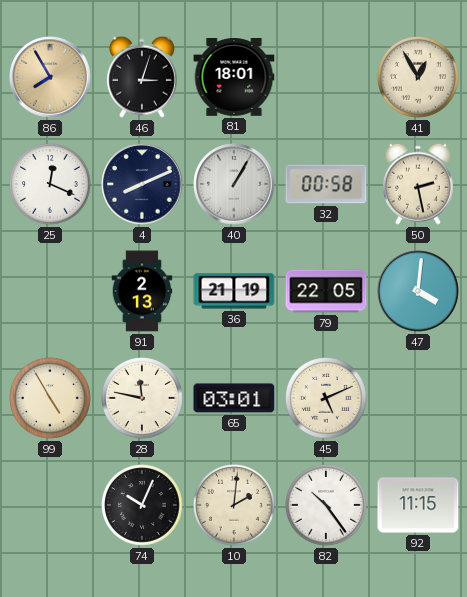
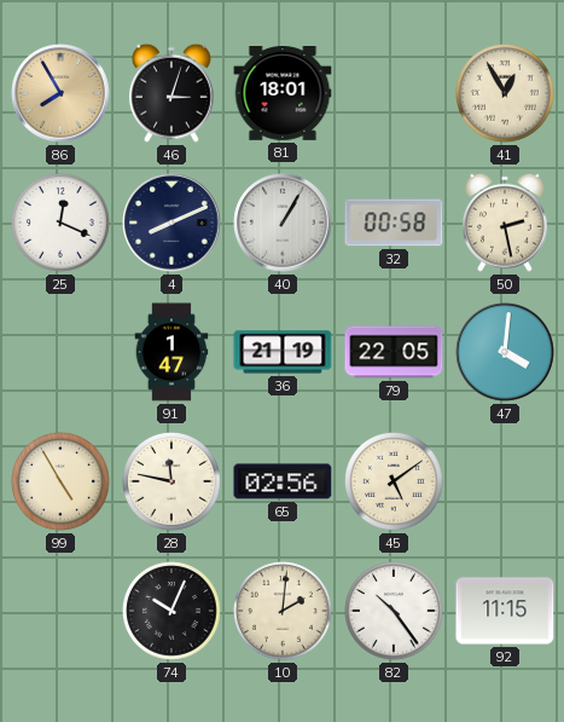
91: 2:13 -> 1:47
65: 03:01 -> 02:56
45: 5:11 -> 5:09
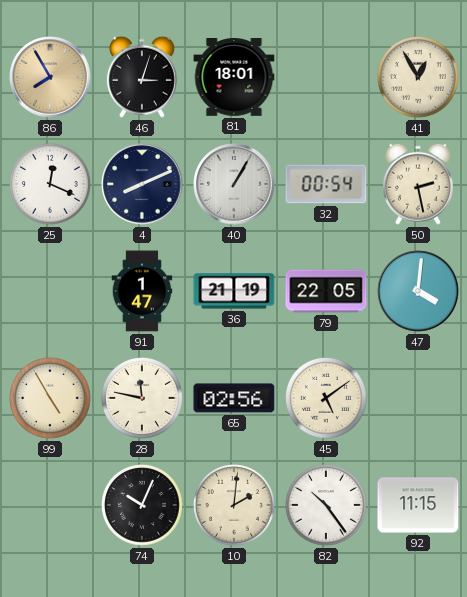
32: 00:58 -> 00:54
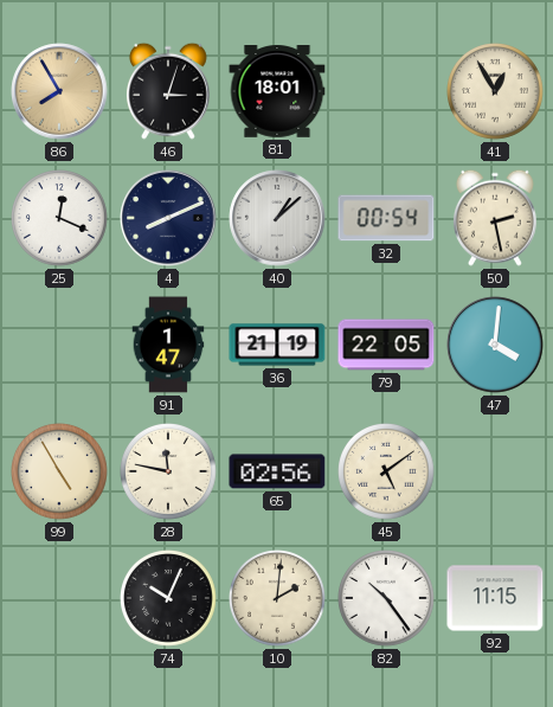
40: 1:05 -> 1:08
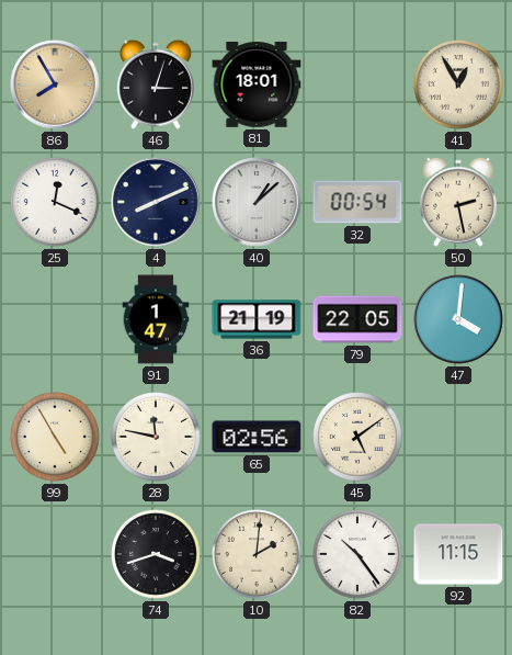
74: 10:04 -> 3:42
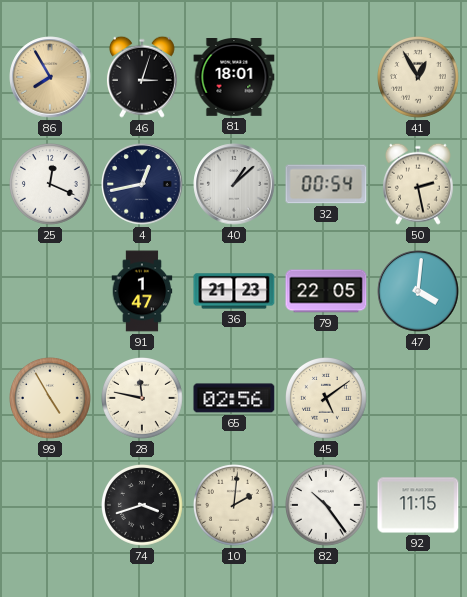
4: 8:11 -> 12:43
36: 21:19 -> 21:23
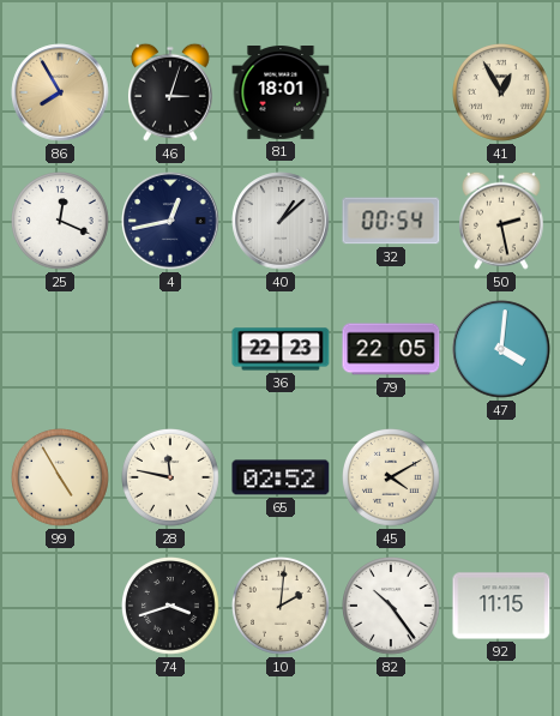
91: 1:47 -> none
36: 21:23 -> 22:23
65: 02:56 -> 02:52
45: 5:09 -> 4:10
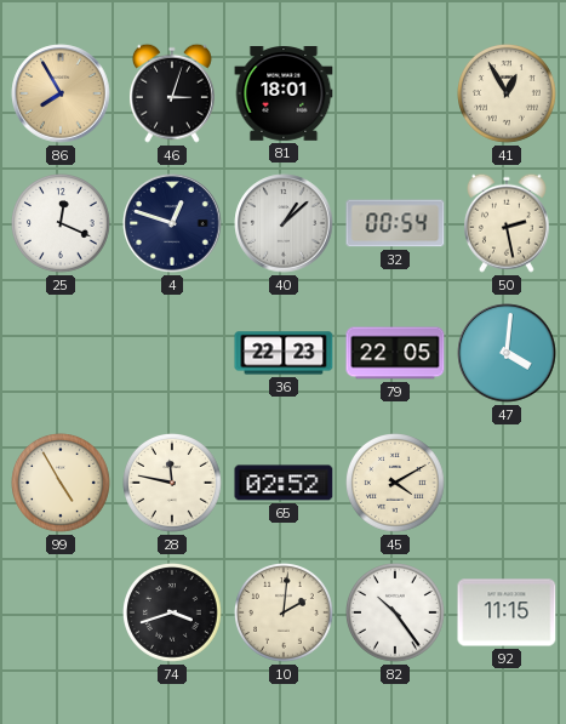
4: 12:43 -> 12:48
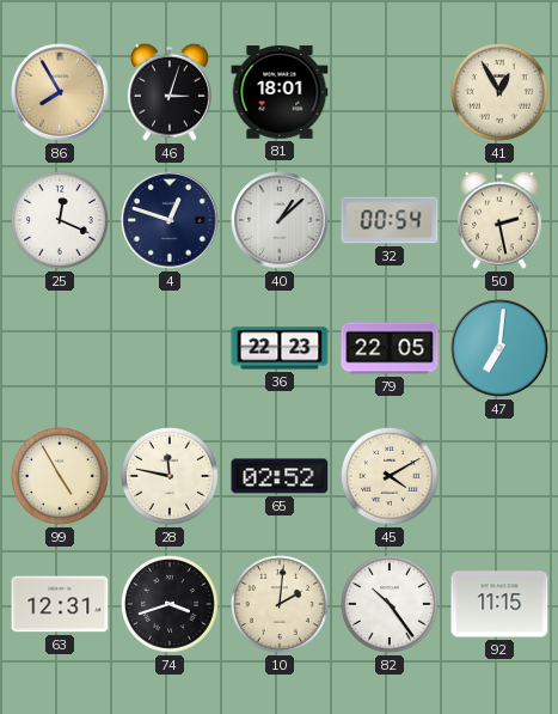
47: 4:01 -> 7:01
63: none -> 12:31
